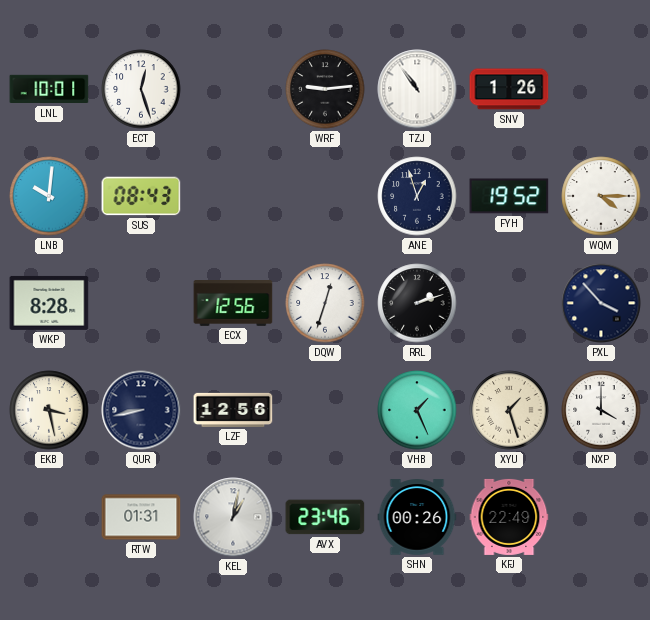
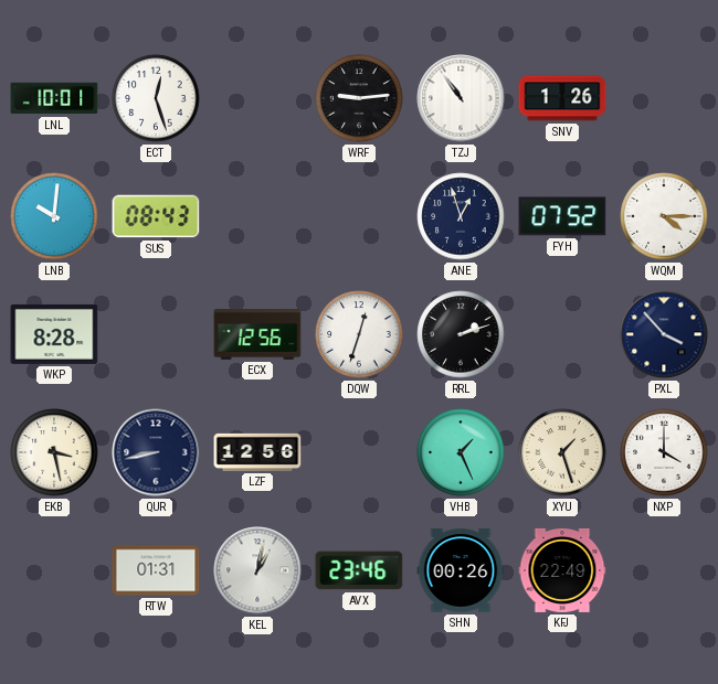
FYH: 19:52 -> 07:52
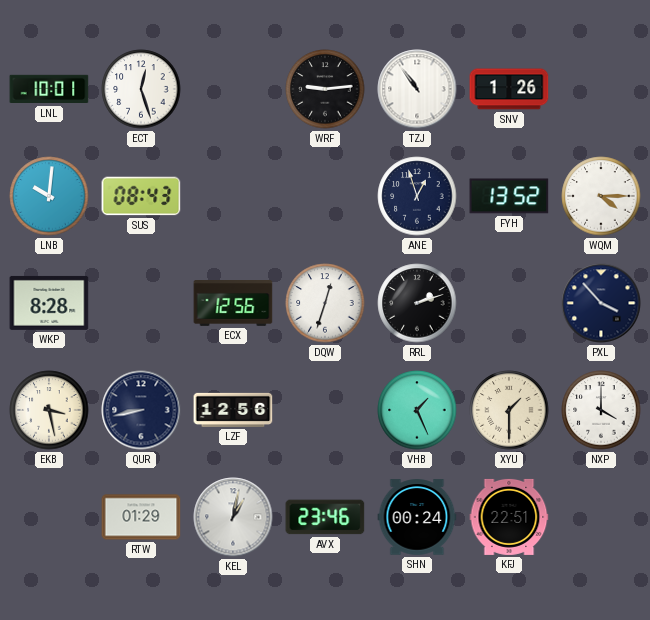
FYH: 07:52 -> 13:52
XYU: 1:27 -> 1:30
RTW: 01:31 -> 01:29
SHN: 00:26 -> 00:24
KFJ: 22:49 -> 22:51
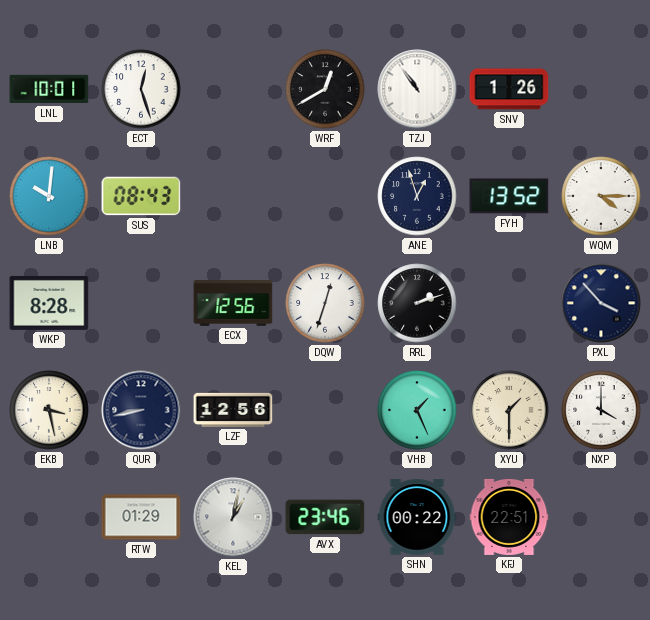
WRF: 9:14 -> 12:40
SHN: 00:24 -> 00:22
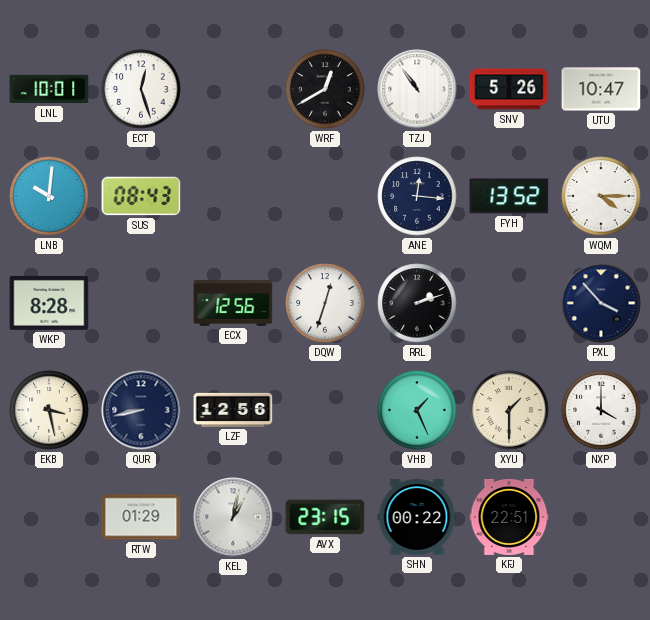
SNV: 1:26 -> 5:26
UTU: none -> 10:47
ANE: 12:57 -> 12:16
AVX: 23:46 -> 23:15
